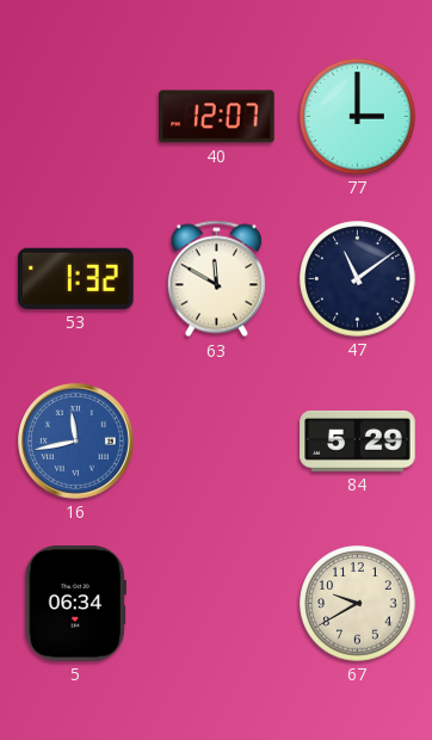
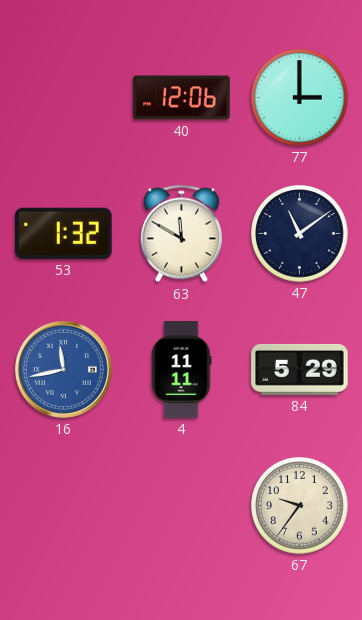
40: 12:07 -> 12:06
4: none -> 11:11
5: 06:34 -> none
67: 9:40 -> 9:36
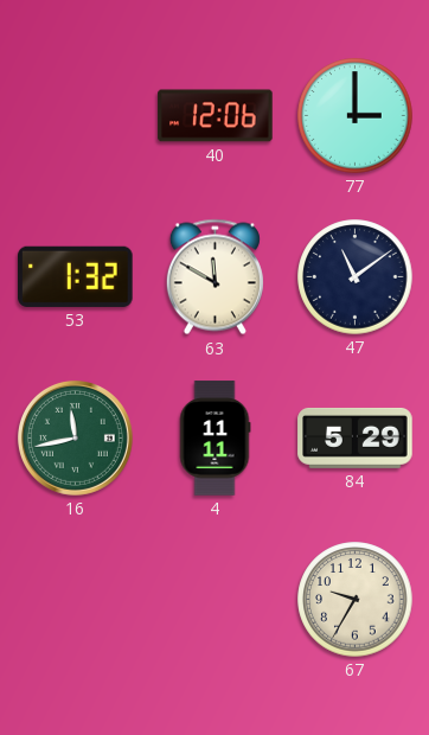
16 dial: blue -> green
67: 9:36 -> 9:35
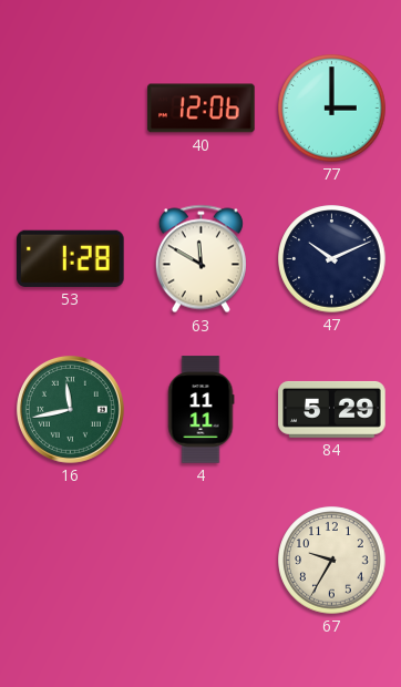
53: 1:32 -> 1:28
47: 11:09 -> 10:11
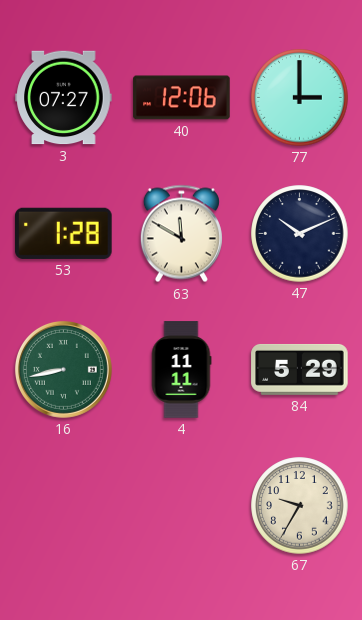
3: none -> 07:27
16: 11:43 -> 8:43
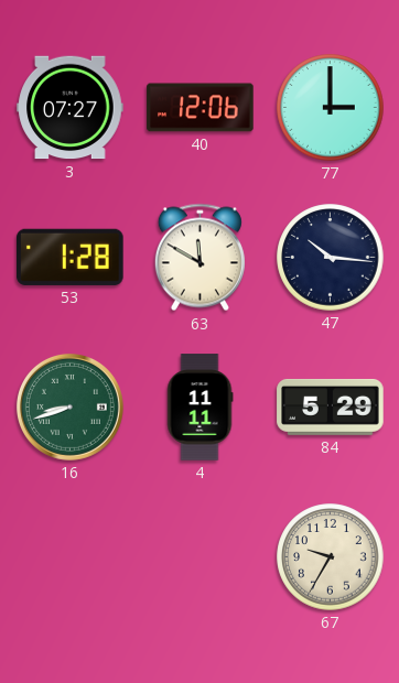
47: 10:11 -> 10:16
16: 8:43 -> 8:42
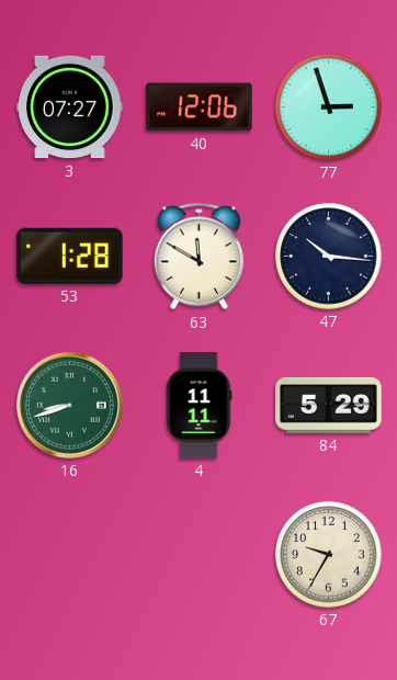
77: 3:00 -> 2:57
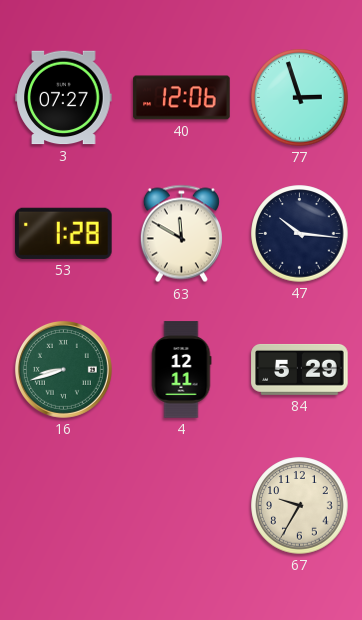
4: 11:11 -> 12:11
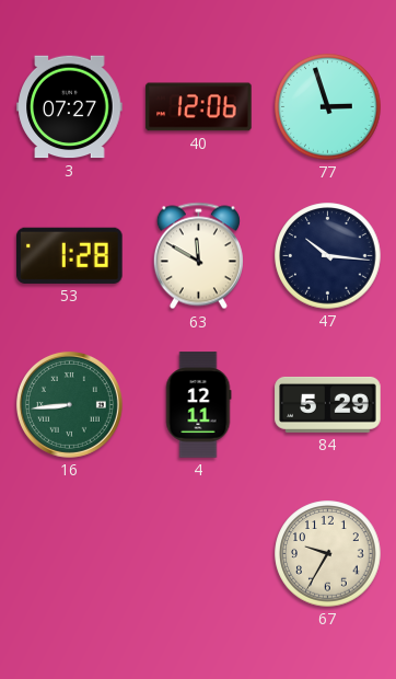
16: 8:42 -> 8:44
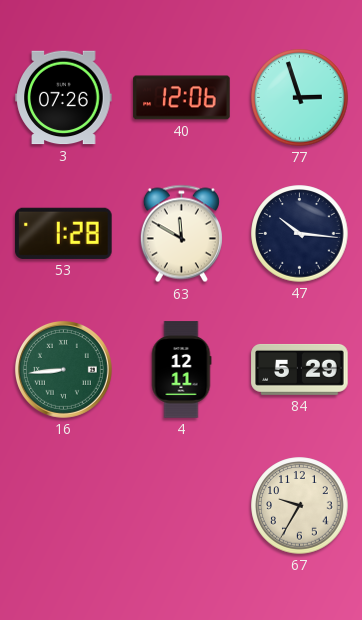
3: 07:27 -> 07:26
